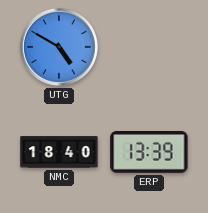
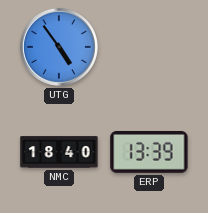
UTG: 4:50 -> 4:54
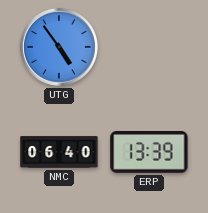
NMC: 18:40 -> 06:40
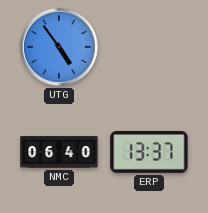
ERP: 13:39 -> 13:37
